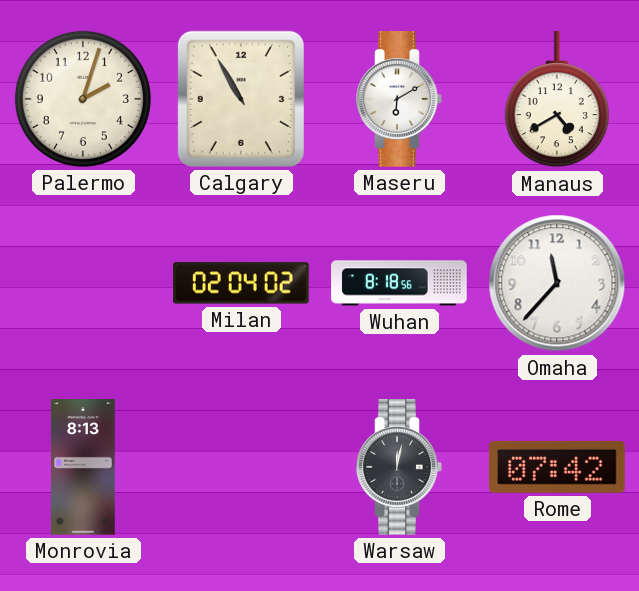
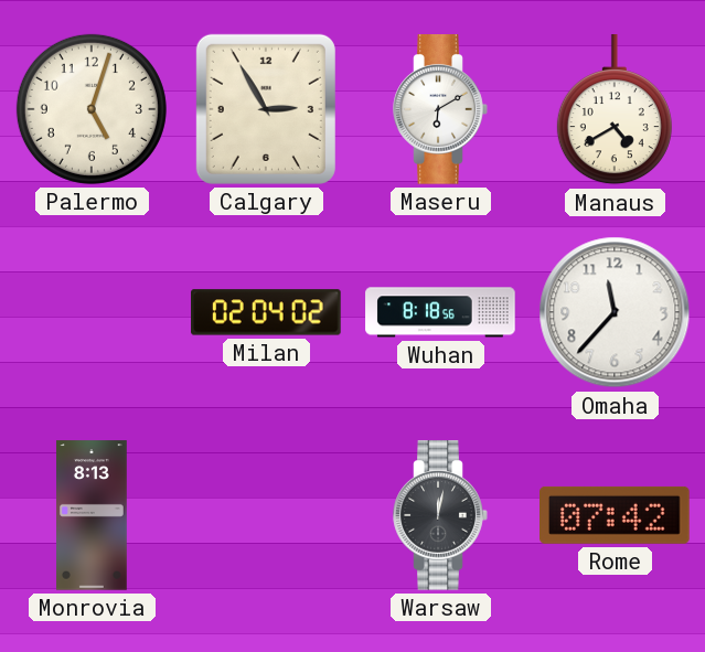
Palermo: 2:03 -> 5:03
Calgary: 10:55 -> 2:55
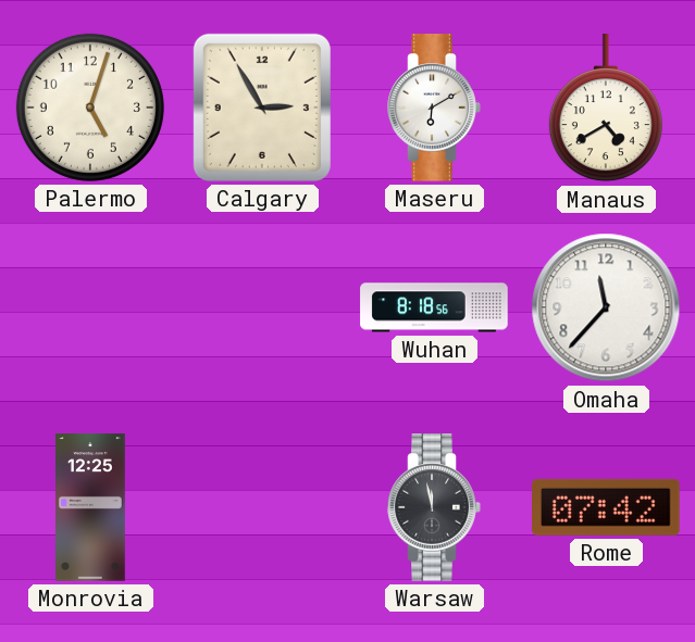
Milan: 02:04 -> none
Monrovia: 8:13 -> 12:25
Warsaw: 12:02 -> 11:58
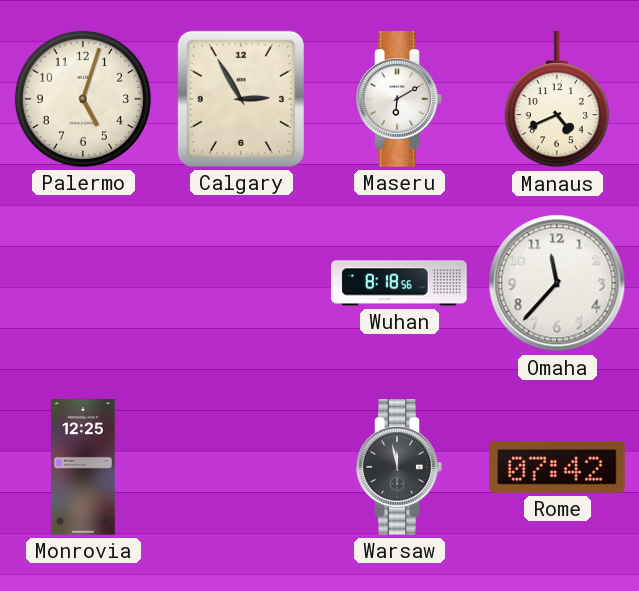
Manaus: 4:40 -> 4:41
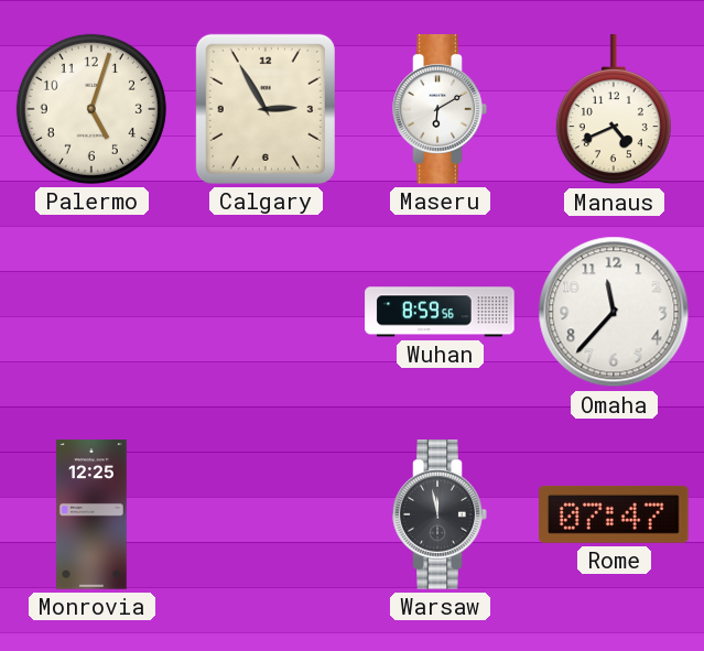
Wuhan: 8:18 -> 8:59
Rome: 07:42 -> 07:47
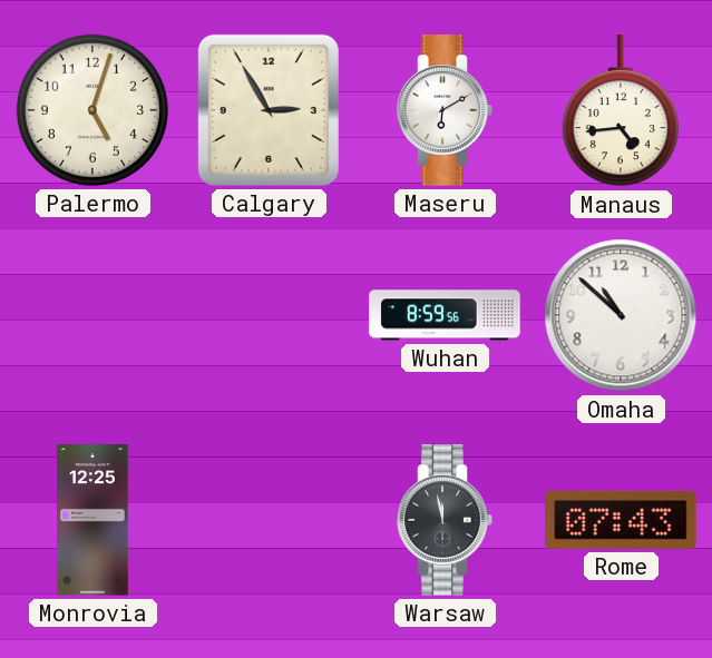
Manaus: 4:41 -> 4:44
Omaha: 11:37 -> 10:52
Rome: 07:47 -> 07:43
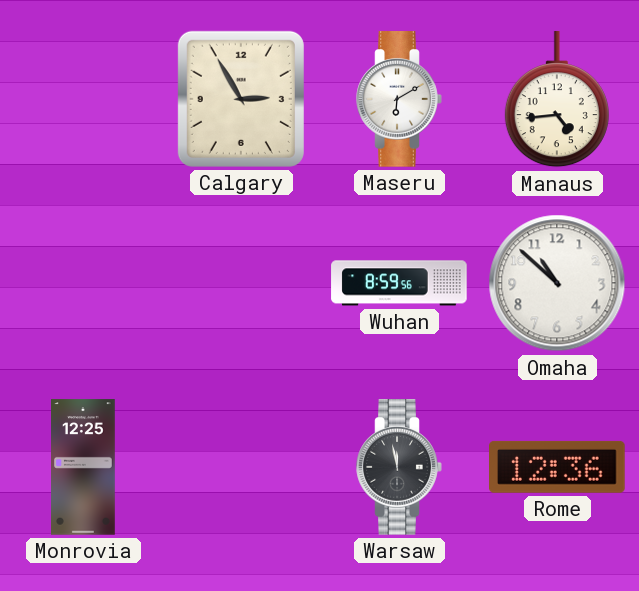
Palermo: 5:03 -> none
Rome: 07:43 -> 12:36
